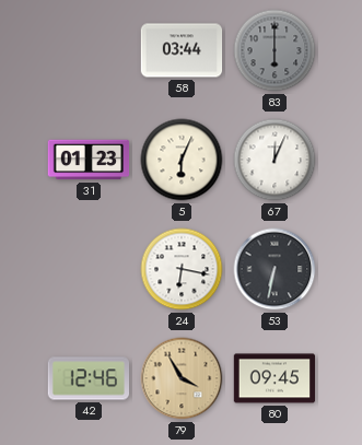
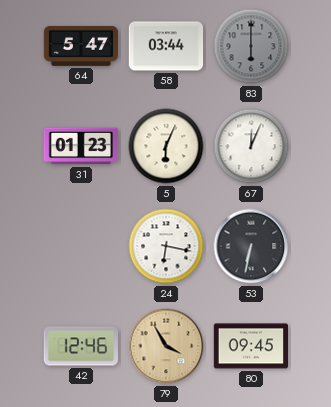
64: none -> 5:47
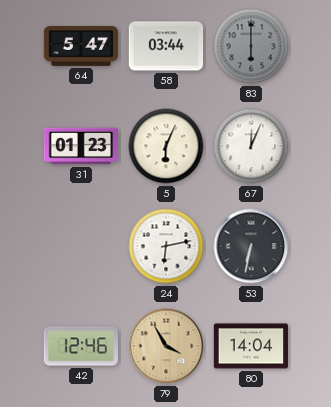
24: 6:17 -> 6:13
80: 09:45 -> 14:04
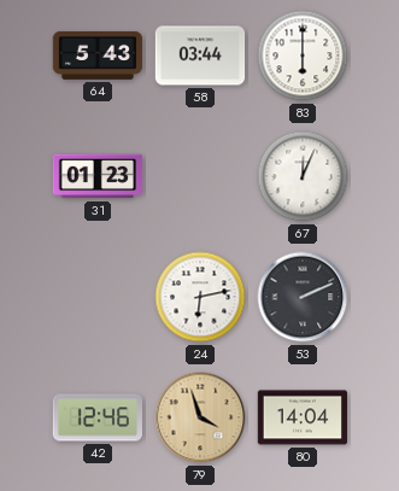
64: 5:47 -> 5:43
83 dial: grey -> white
5: 6:04 -> none
53: 6:32 -> 2:11
79: 3:55 -> 3:57
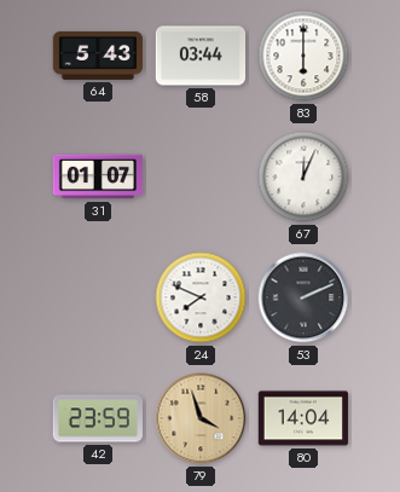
31: 01:23 -> 01:07
24: 6:13 -> 7:49
42: 12:46 -> 23:59
